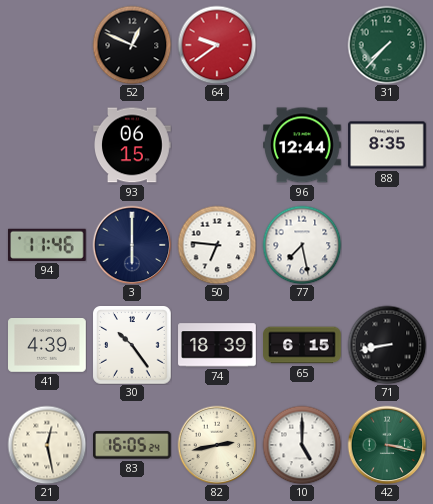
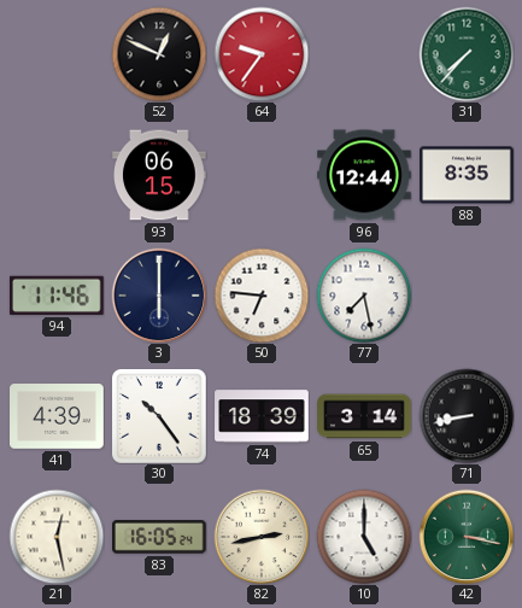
64: 9:39 -> 9:36
65: 6:15 -> 3:14
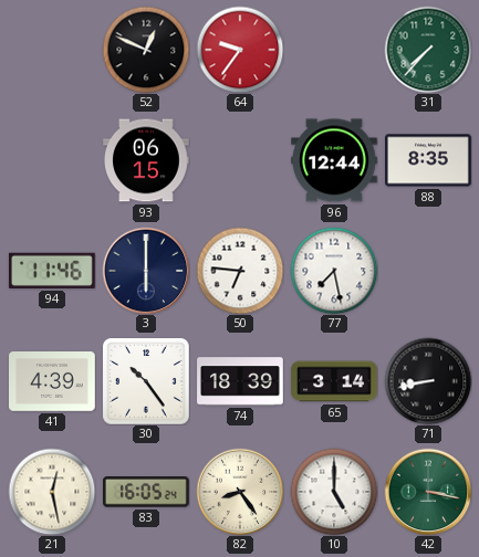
82: 2:43 -> 8:24
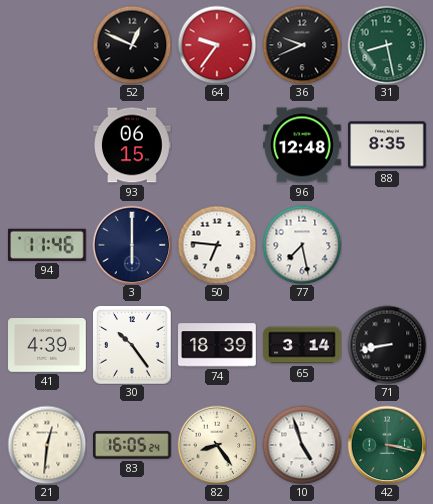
36: none -> 9:41
31: 7:37 -> 8:28
96: 12:44 -> 12:48
21: 12:28 -> 12:31
10: 5:00 -> 4:57
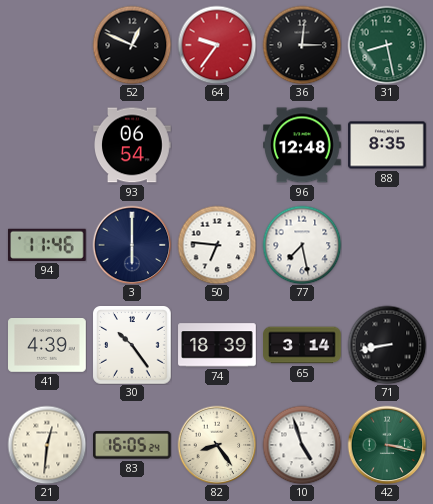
36: 9:41 -> 3:01
93: 06:15 -> 06:54
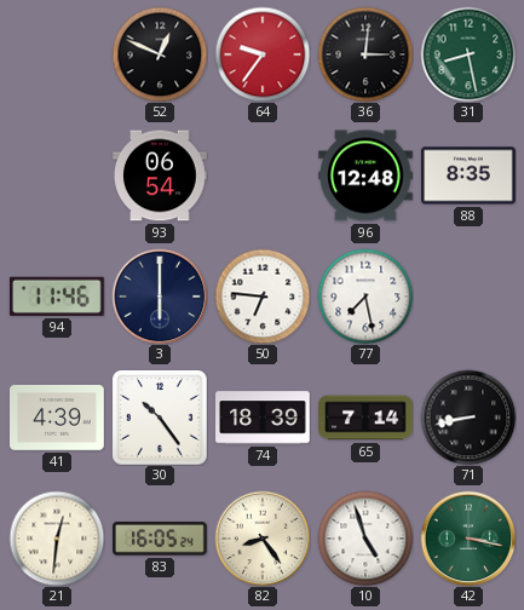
65: 3:14 -> 7:14
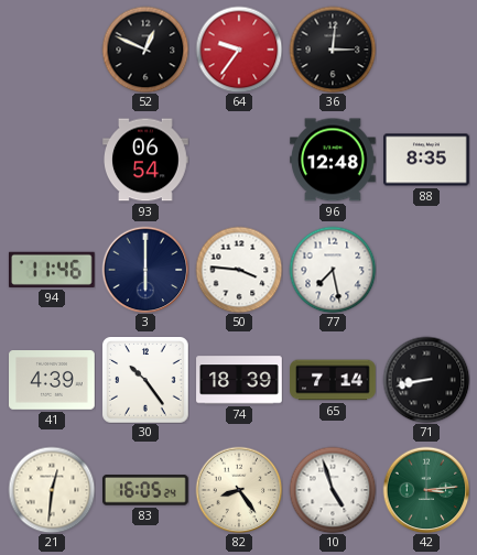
31: 8:28 -> none
50: 6:46 -> 3:46
42: 3:17 -> 3:14
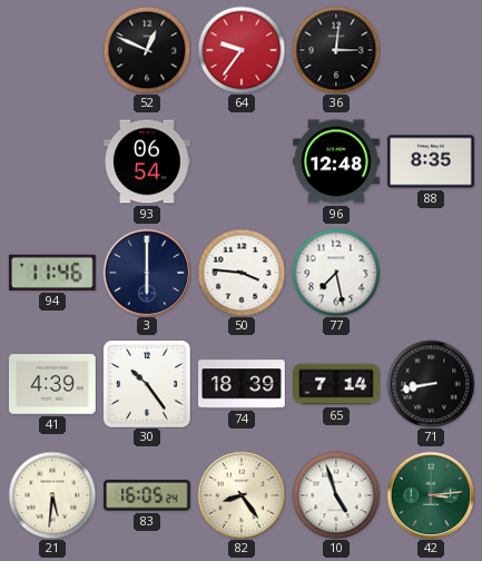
21: 12:31 -> 5:31
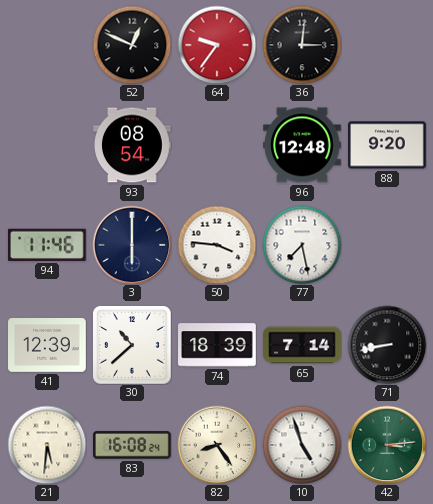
93: 06:54 -> 08:54
88: 8:35 -> 9:20
41: 4:39 -> 12:39
30: 10:24 -> 10:38
83: 16:05 -> 16:08
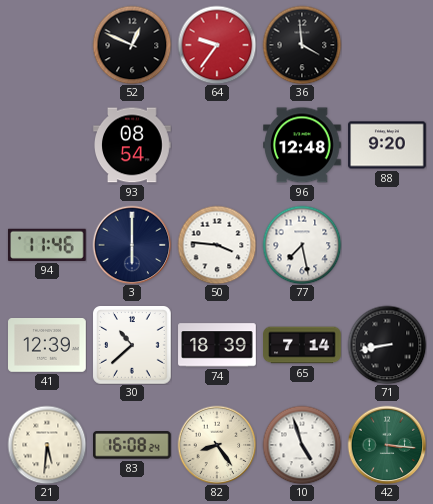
36: 3:01 -> 3:59
42: 3:14 -> 3:16
